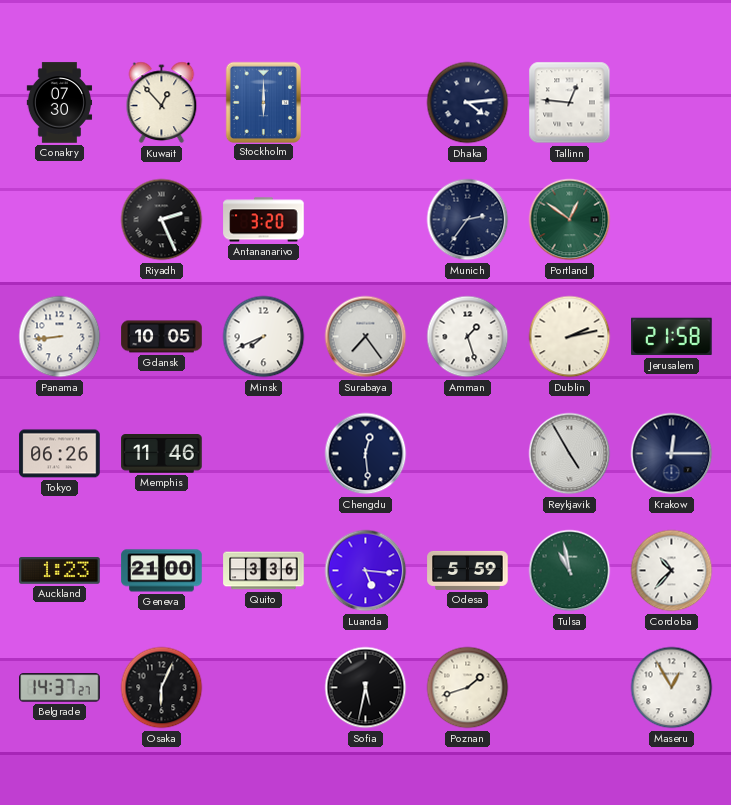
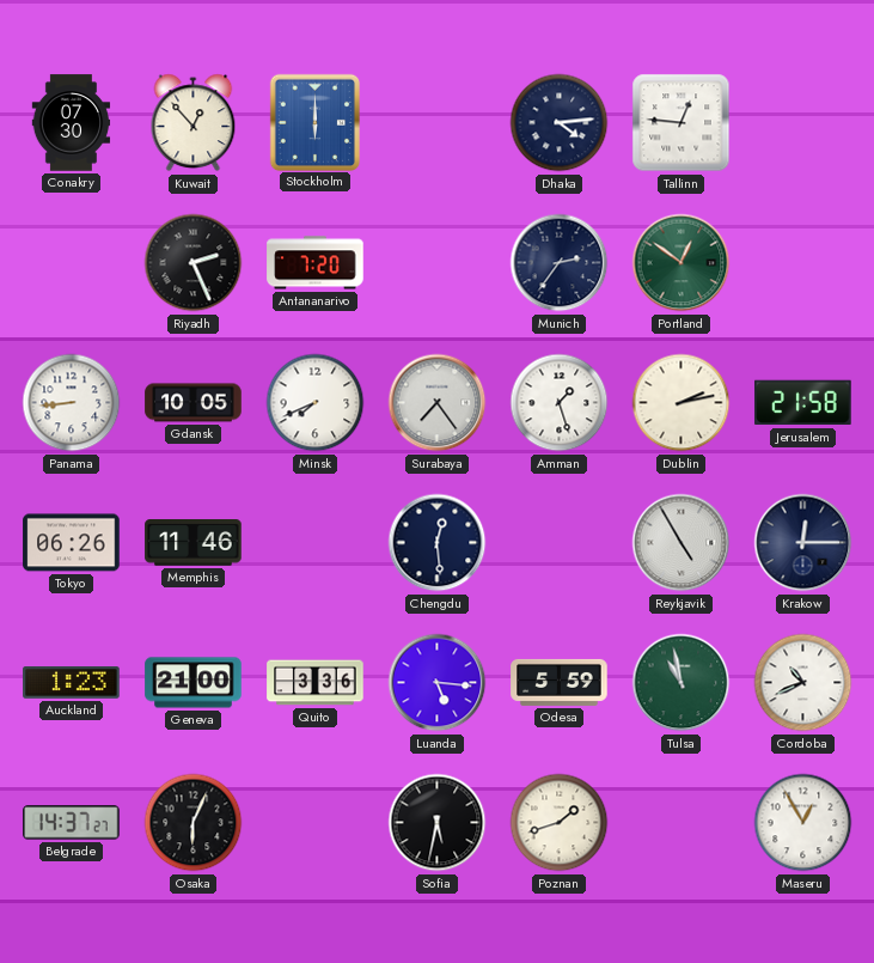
Antananarivo: 3:20 -> 7:20
Cordoba: 10:37 -> 10:41
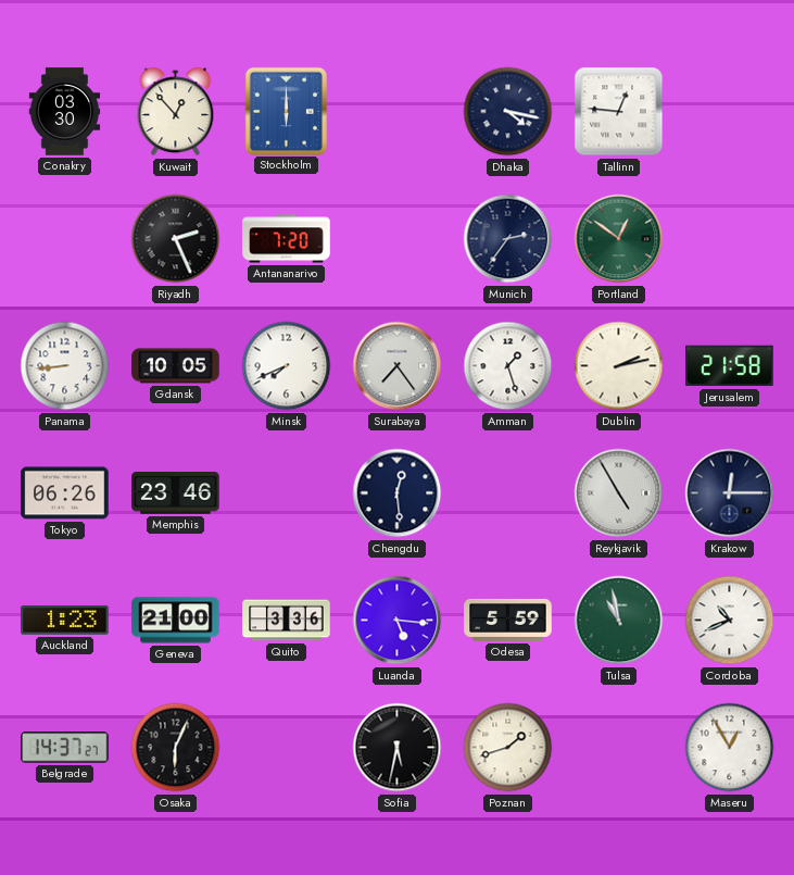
Conakry: 07:30 -> 03:30
Dhaka: 4:14 -> 4:17
Memphis: 11:46 -> 23:46
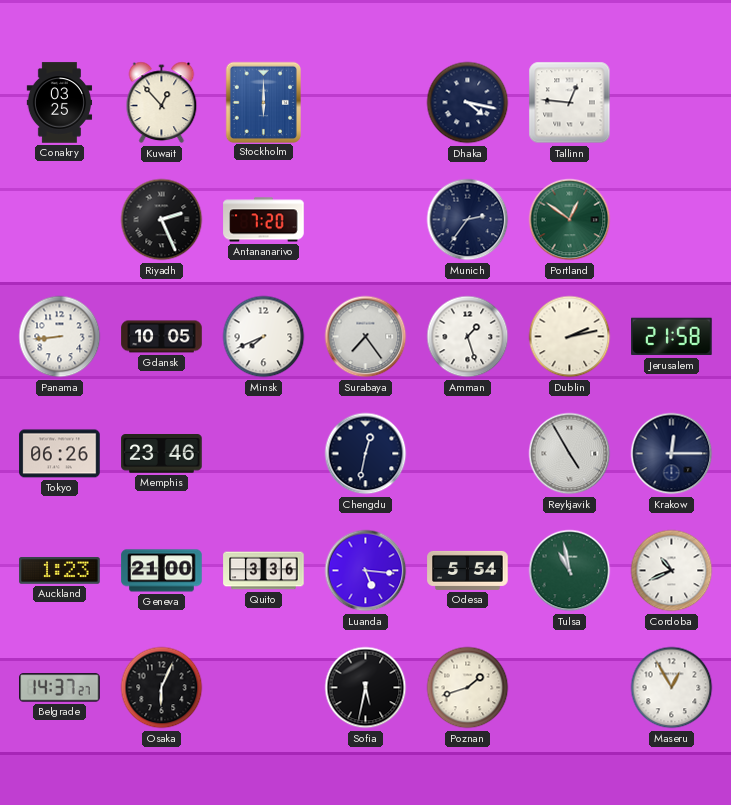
Conakry: 03:30 -> 03:25
Chengdu: 12:29 -> 12:32
Odesa: 5:59 -> 5:54
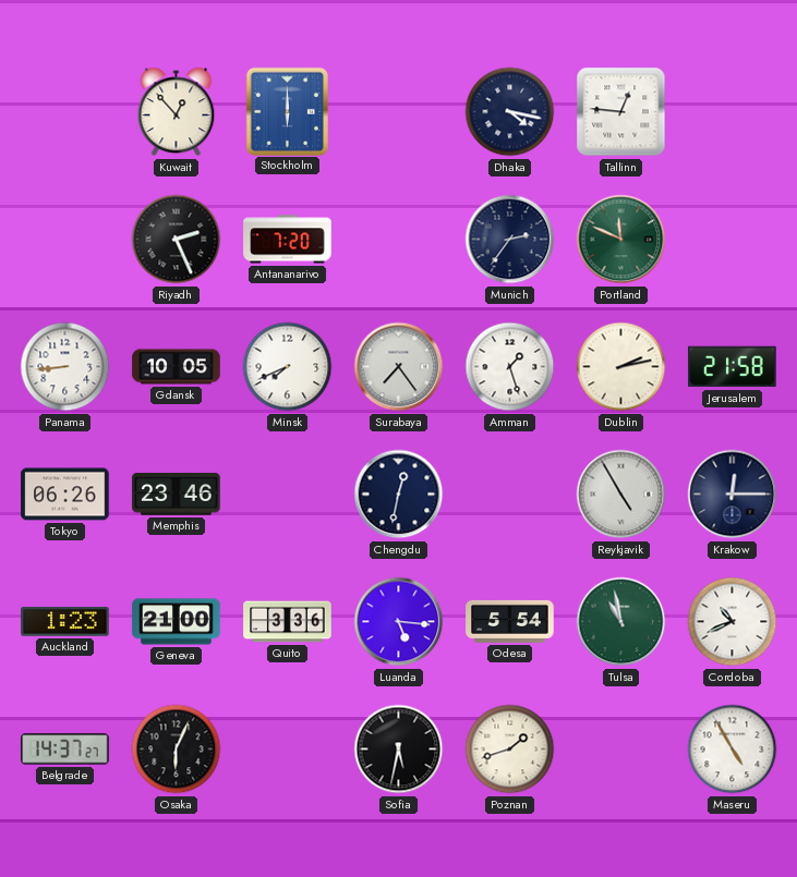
Conakry: 03:25 -> none
Portland: 12:51 -> 11:49
Maseru: 12:55 -> 4:55
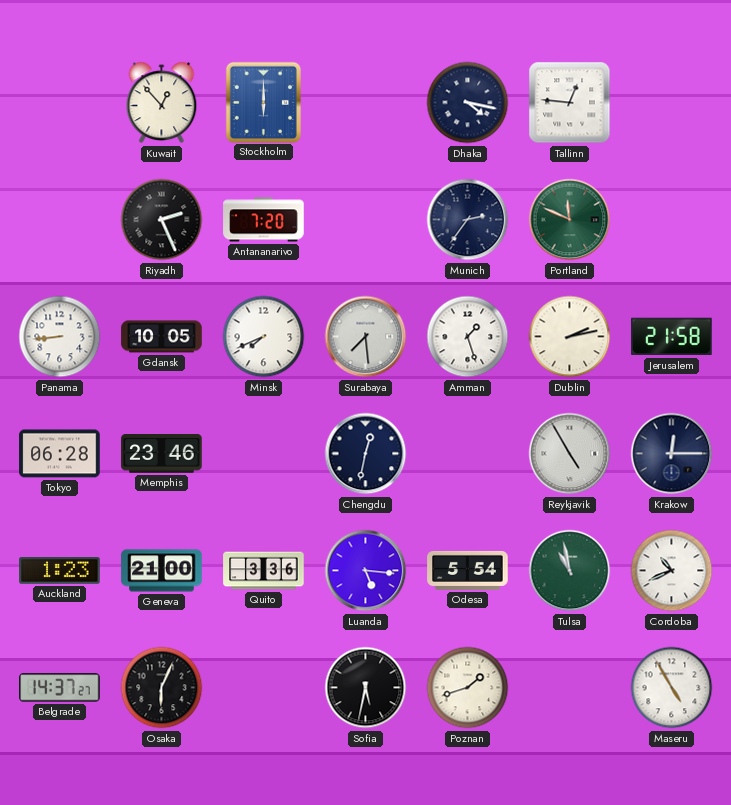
Surabaya: 7:24 -> 7:29
Tokyo: 06:26 -> 06:28
